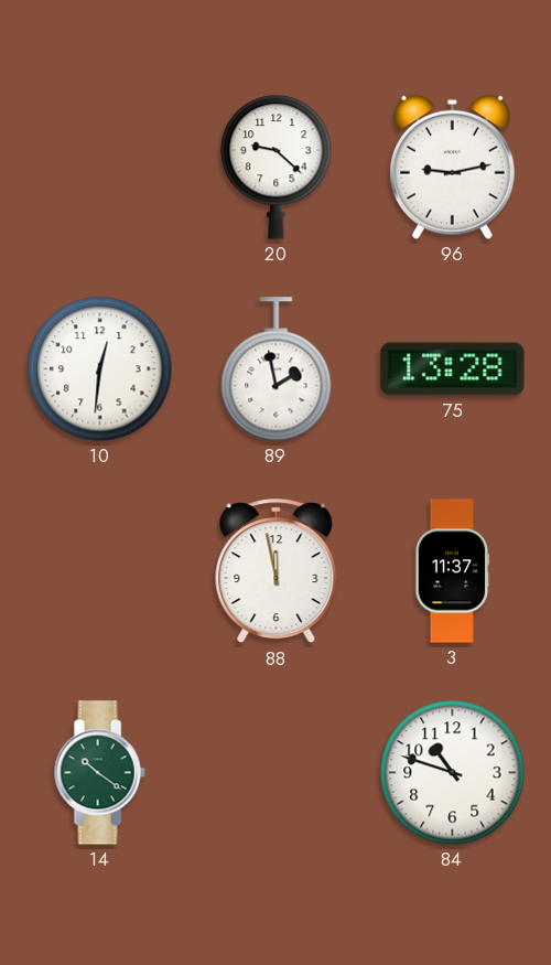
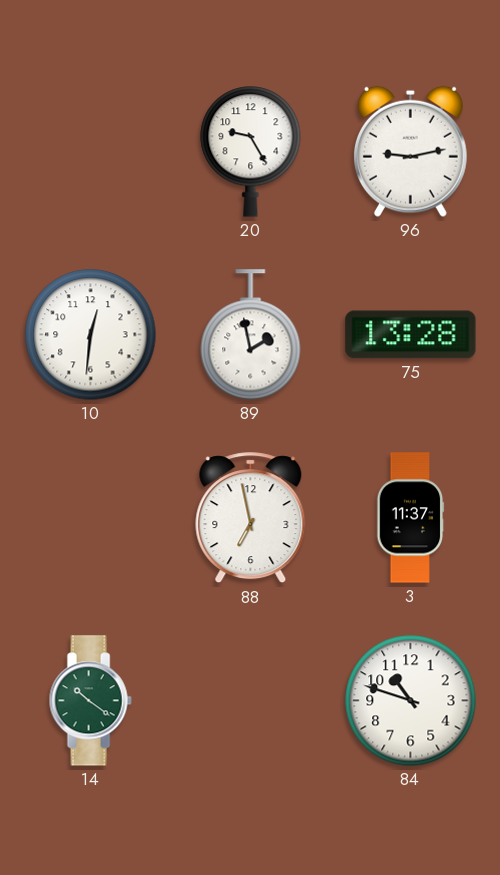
20: 9:22 -> 9:25
88: 11:58 -> 6:58
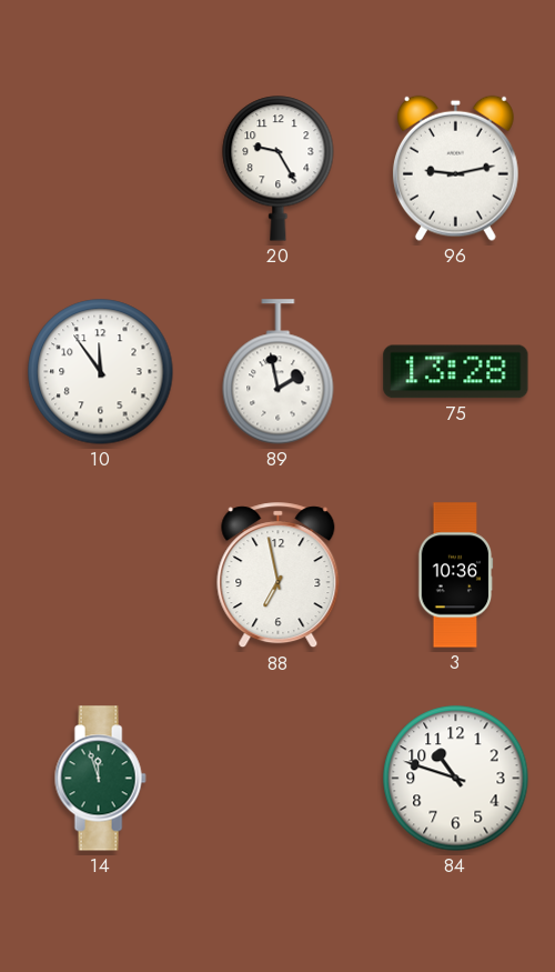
10: 12:31 -> 11:54
3: 11:37 -> 10:36
14: 10:21 -> 11:57
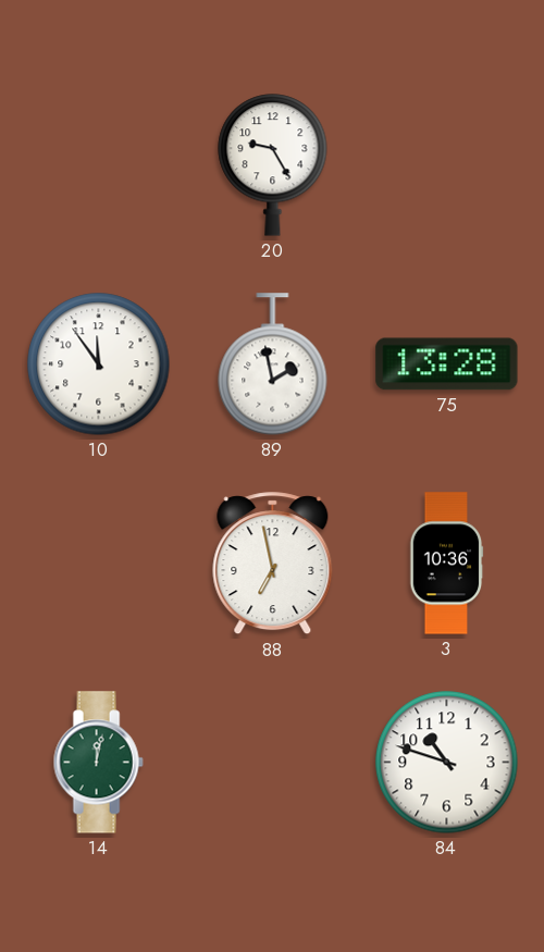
96: 9:13 -> none
14: 11:57 -> 12:02
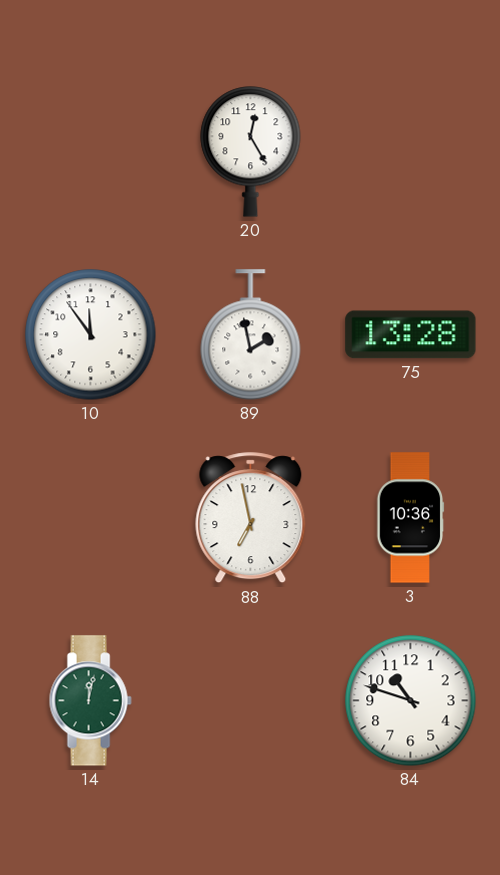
20: 9:25 -> 12:25
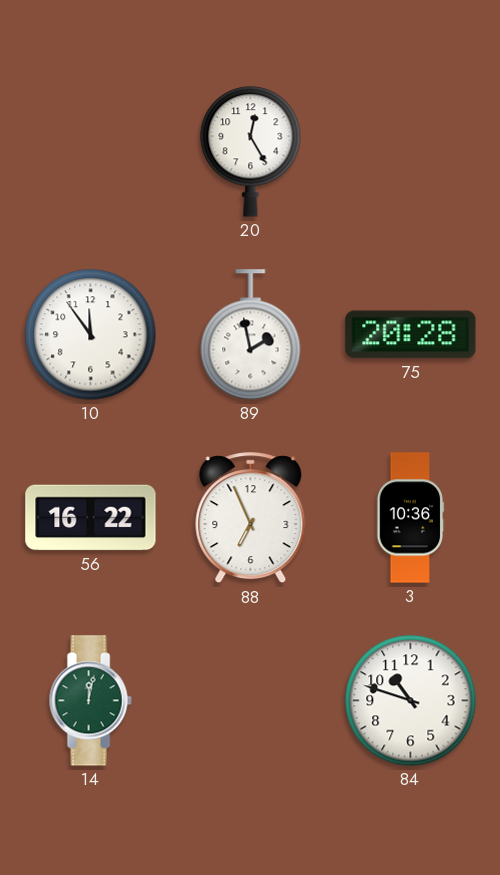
75: 13:28 -> 20:28
56: none -> 16:22
88: 6:58 -> 6:56
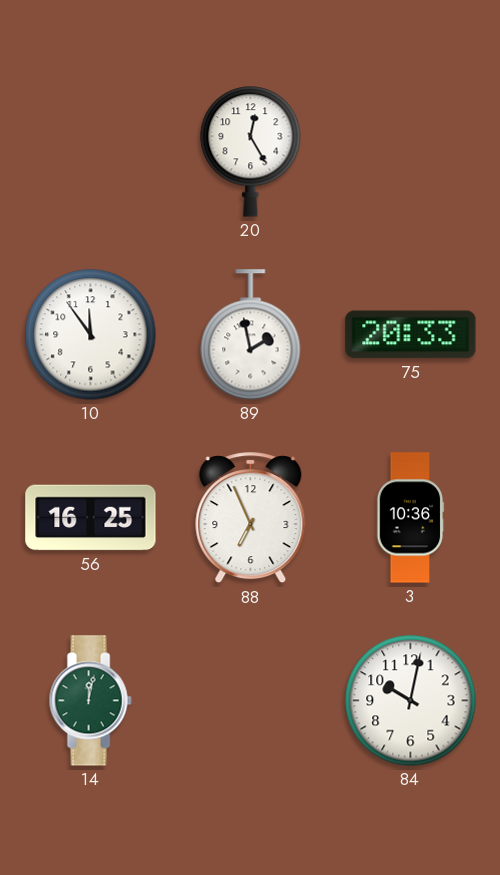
75: 20:28 -> 20:33
56: 16:22 -> 16:25
84: 10:48 -> 10:02
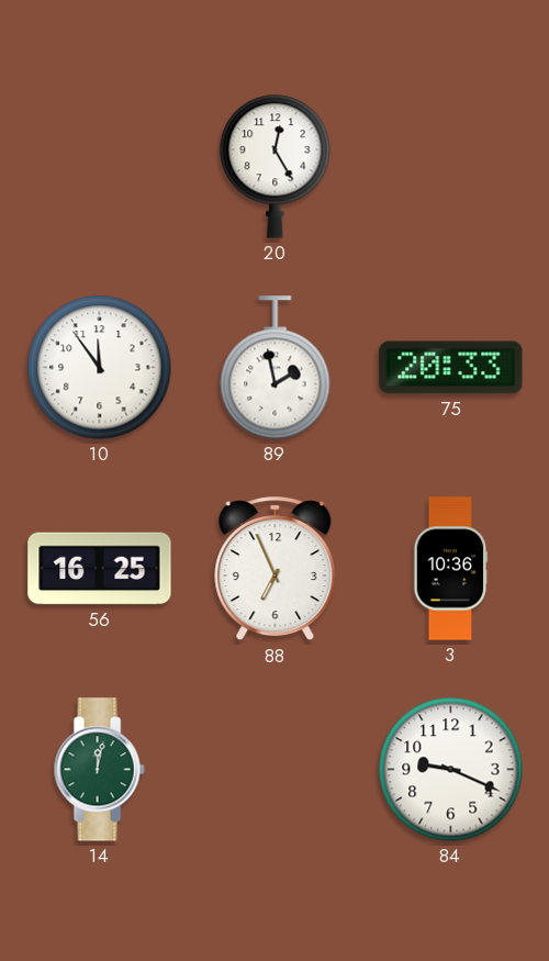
84: 10:02 -> 9:19
